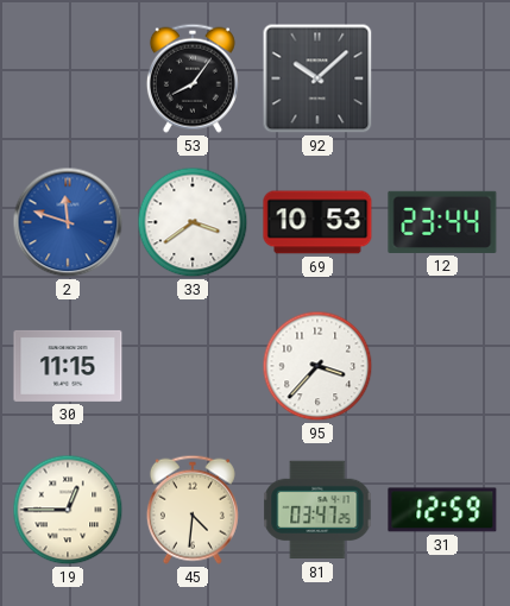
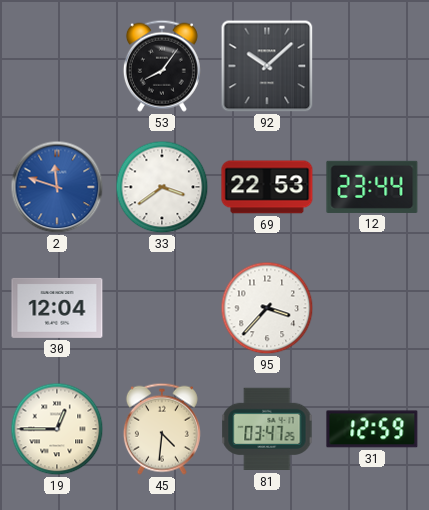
69: 10:53 -> 22:53
30: 11:15 -> 12:04
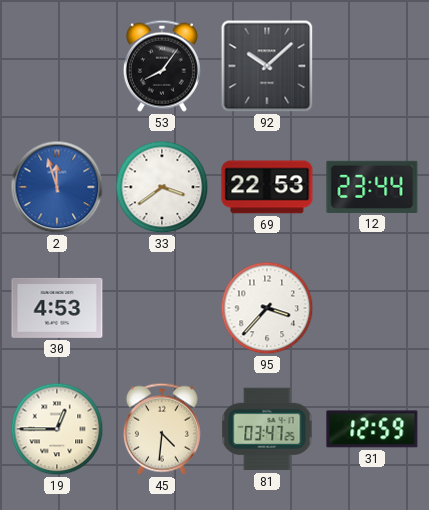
2: 11:48 -> 11:57
30: 12:04 -> 4:53
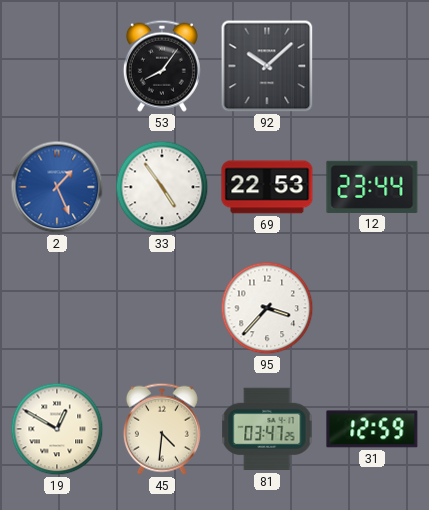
2: 11:57 -> 1:26
33: 3:39 -> 4:54
30: 4:53 -> none
19: 12:45 -> 12:50
